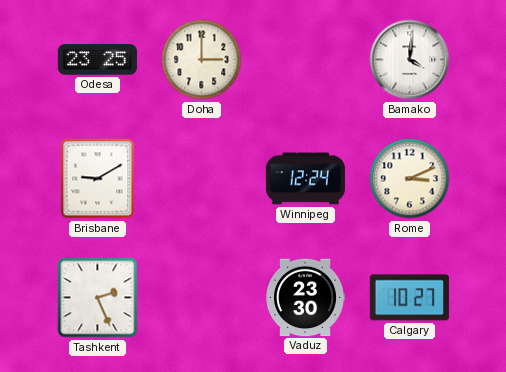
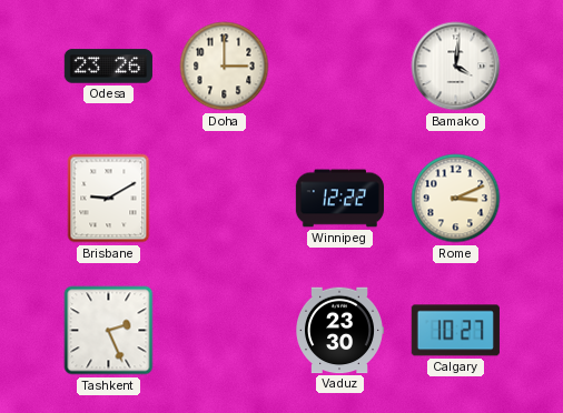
Odesa: 23:25 -> 23:26
Winnipeg: 12:24 -> 12:22
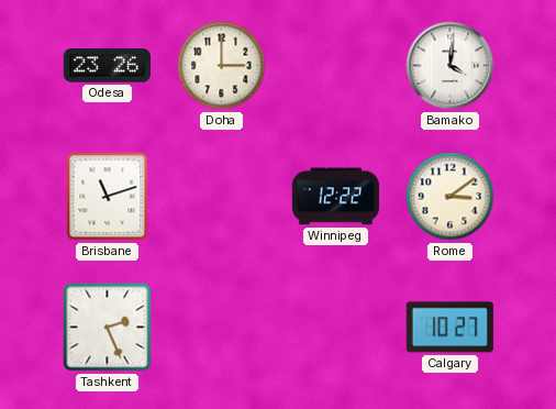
Brisbane: 9:10 -> 11:12
Rome: 3:11 -> 3:09
Vaduz: 23:30 -> none
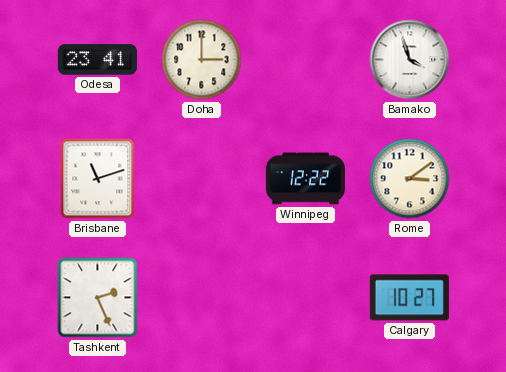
Odesa: 23:26 -> 23:41
Bamako: 4:01 -> 3:57
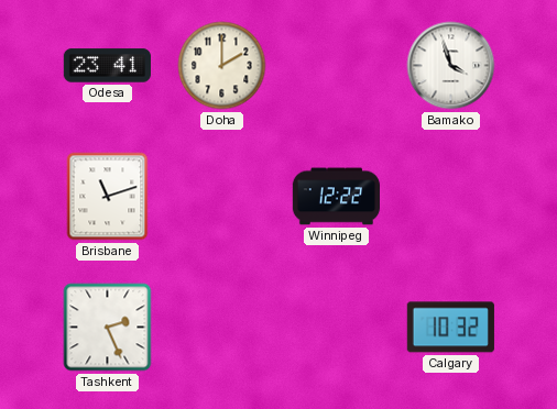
Doha: 3:00 -> 2:00
Rome: 3:09 -> none
Calgary: 10:27 -> 10:32
